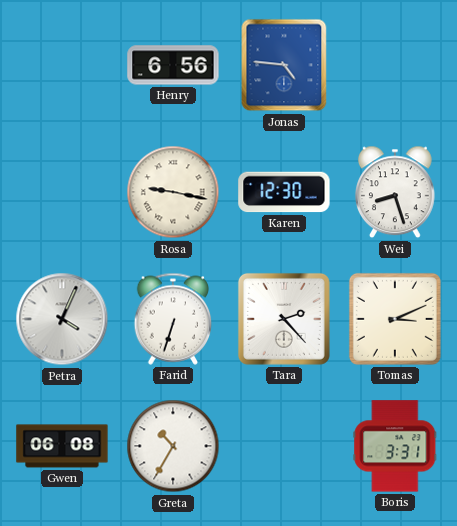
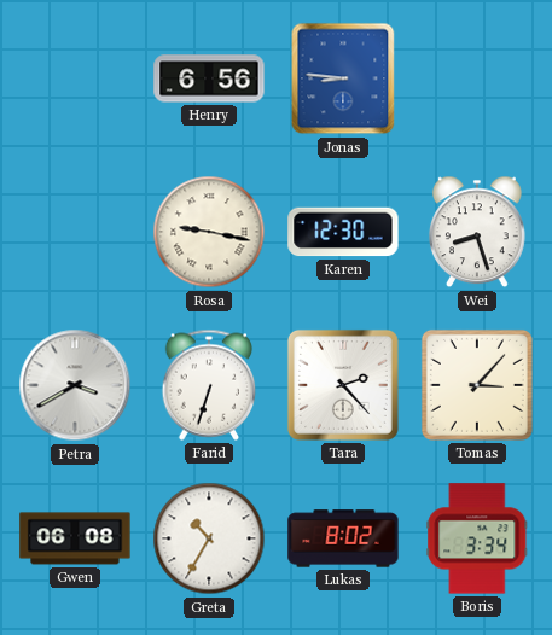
Jonas: 4:46 -> 8:46
Petra: 4:04 -> 3:40
Tomas: 3:11 -> 3:07
Lukas: none -> 8:02
Boris: 3:31 -> 3:34
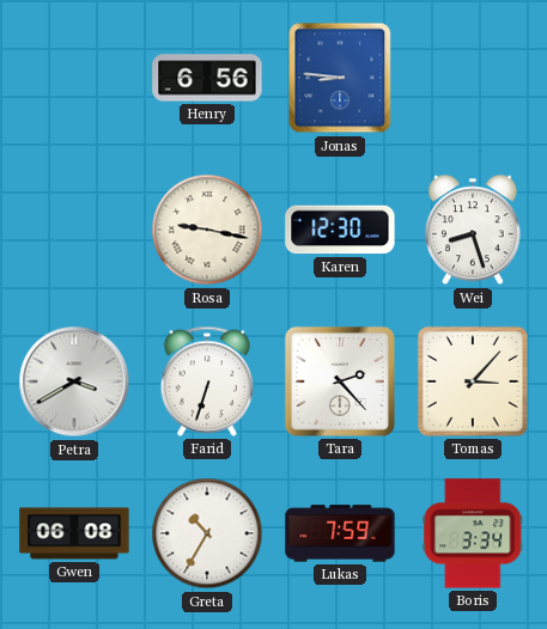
Lukas: 8:02 -> 7:59
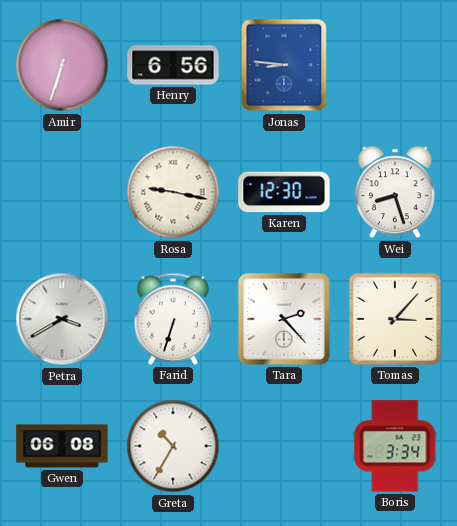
Amir: none -> 6:33
Lukas: 7:59 -> none
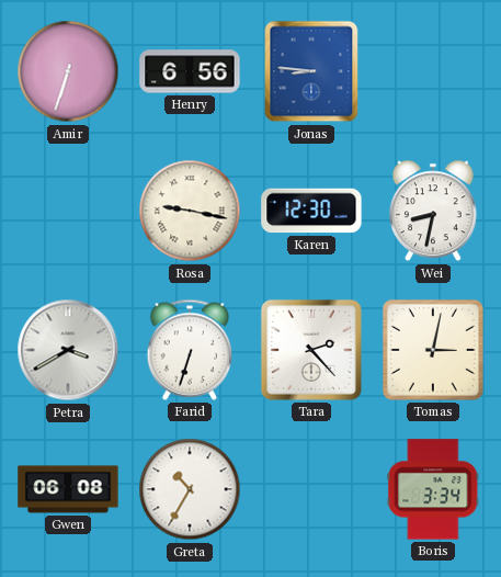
Wei: 8:27 -> 8:32
Tomas: 3:07 -> 3:02
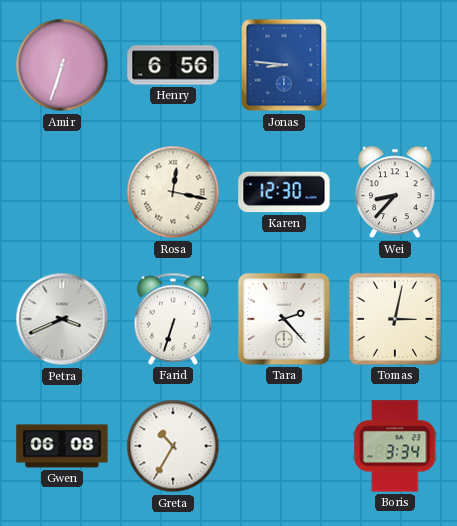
Rosa: 9:17 -> 12:17
Wei: 8:32 -> 8:37
Petra: 3:40 -> 3:41
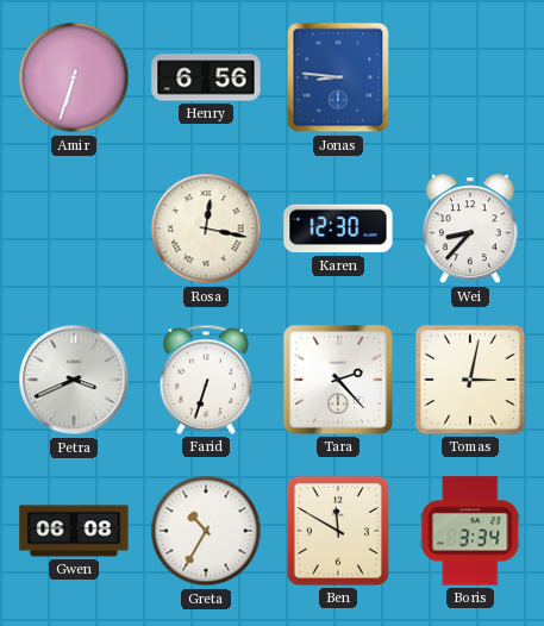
Ben: none -> 11:50
